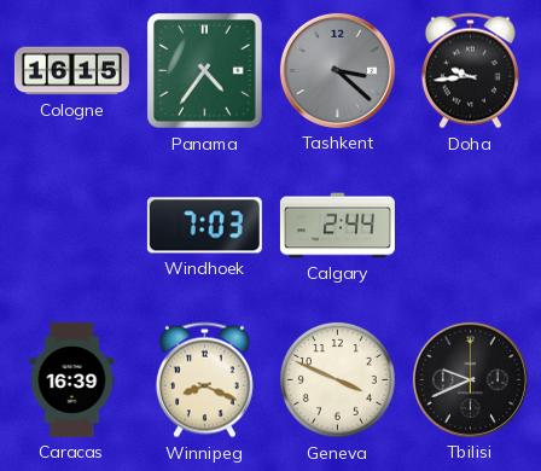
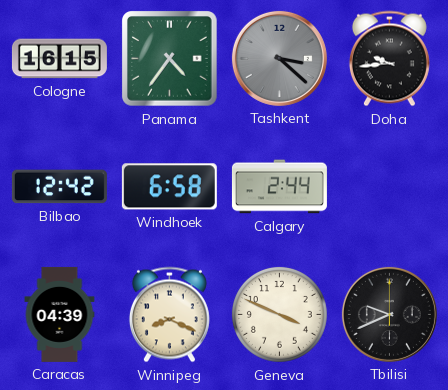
Bilbao: none -> 12:42
Windhoek: 7:03 -> 6:58
Caracas: 16:39 -> 04:39
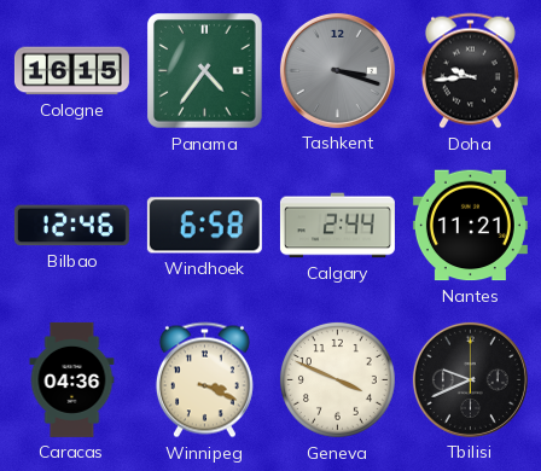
Tashkent: 3:22 -> 3:18
Bilbao: 12:42 -> 12:46
Nantes: none -> 11:21
Caracas: 04:39 -> 04:36
Winnipeg: 8:19 -> 3:19
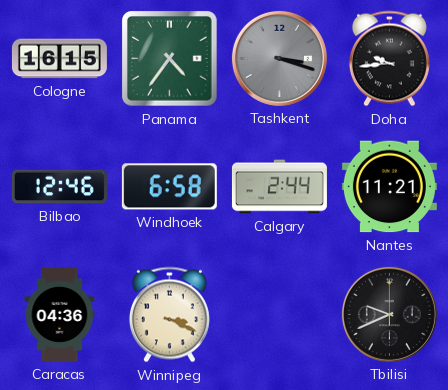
Geneva: 3:49 -> none
